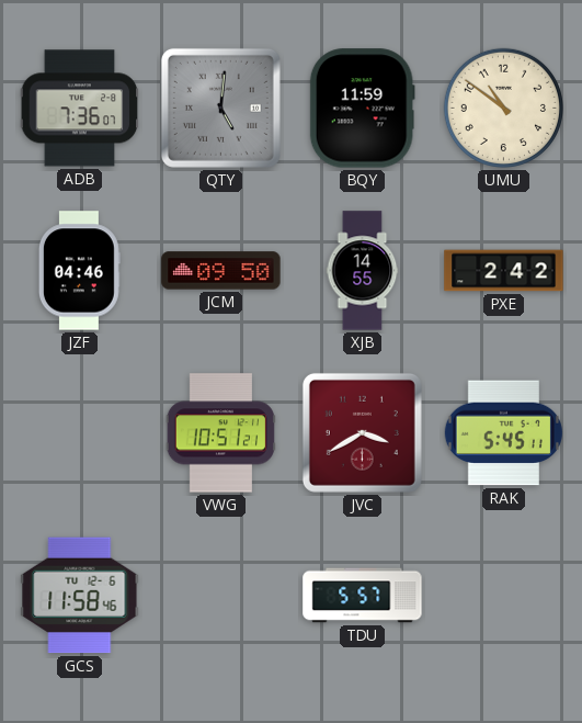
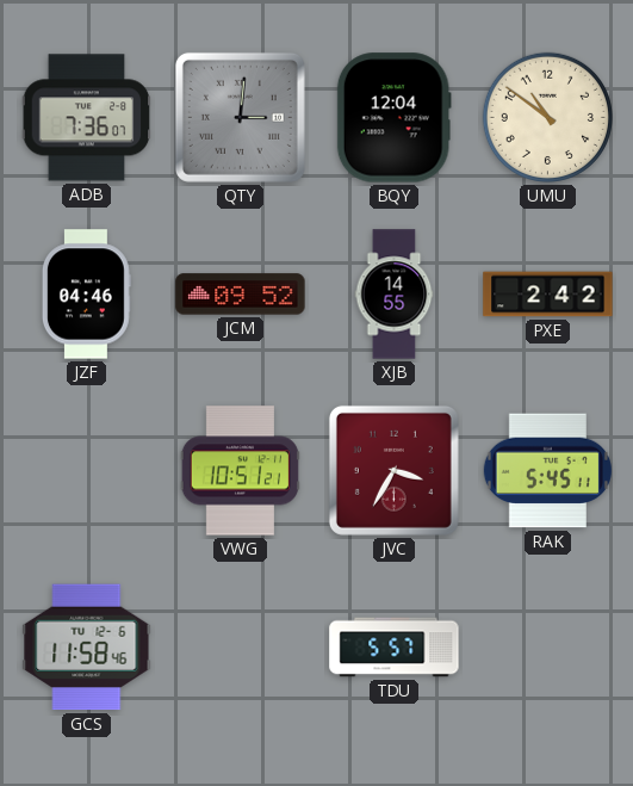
QTY: 5:01 -> 3:01
BQY: 11:59 -> 12:04
JCM: 09:50 -> 09:52
JVC: 3:40 -> 3:35
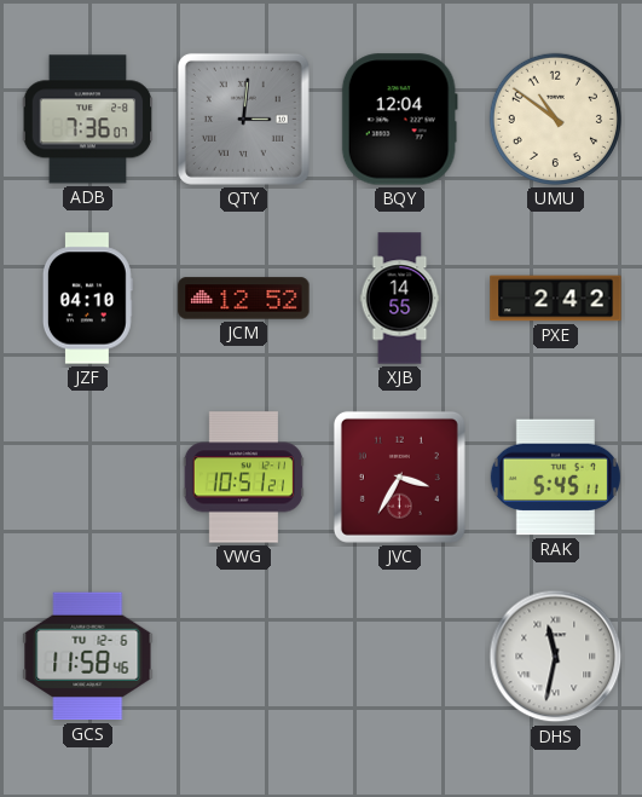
JZF: 04:46 -> 04:10
JCM: 09:52 -> 12:52
TDU: 5:57 -> none
DHS: none -> 11:32
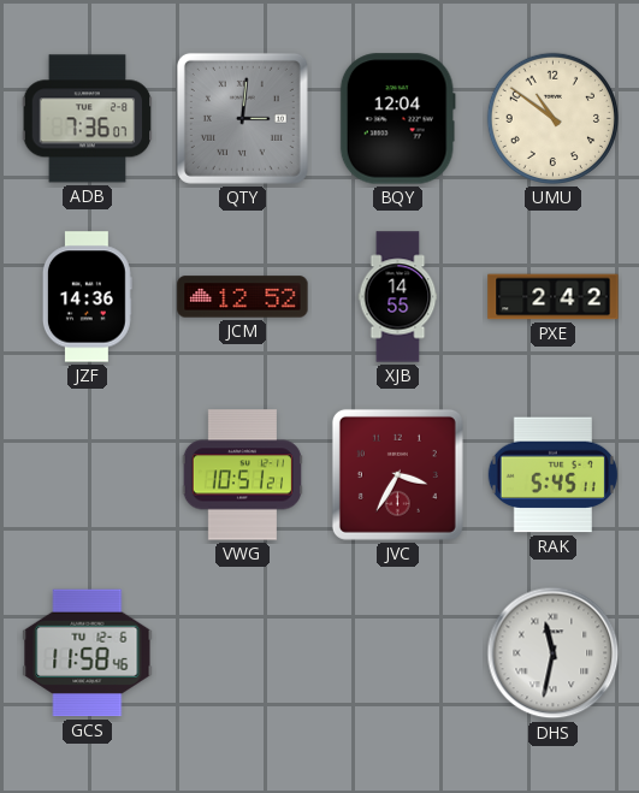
JZF: 04:10 -> 14:36
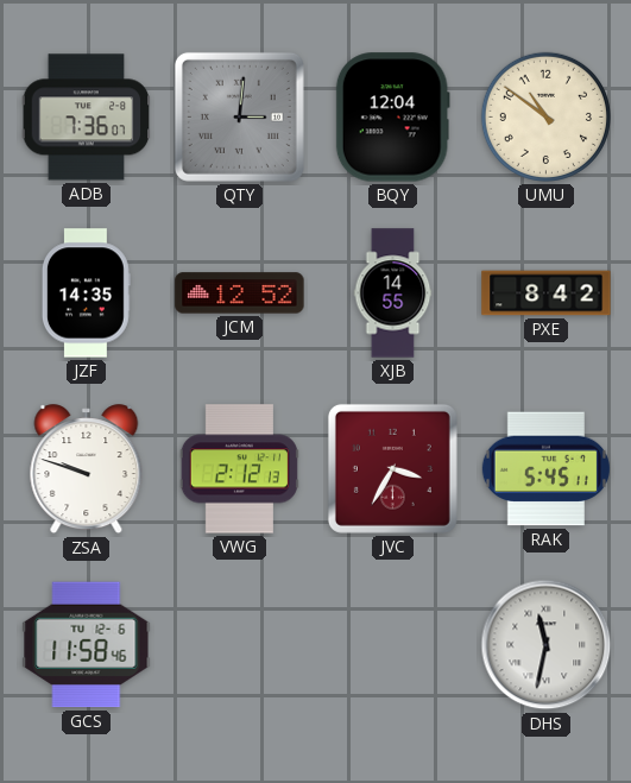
JZF: 14:36 -> 14:35
PXE: 2:42 -> 8:42
ZSA: none -> 9:48
VWG: 10:51 -> 2:12
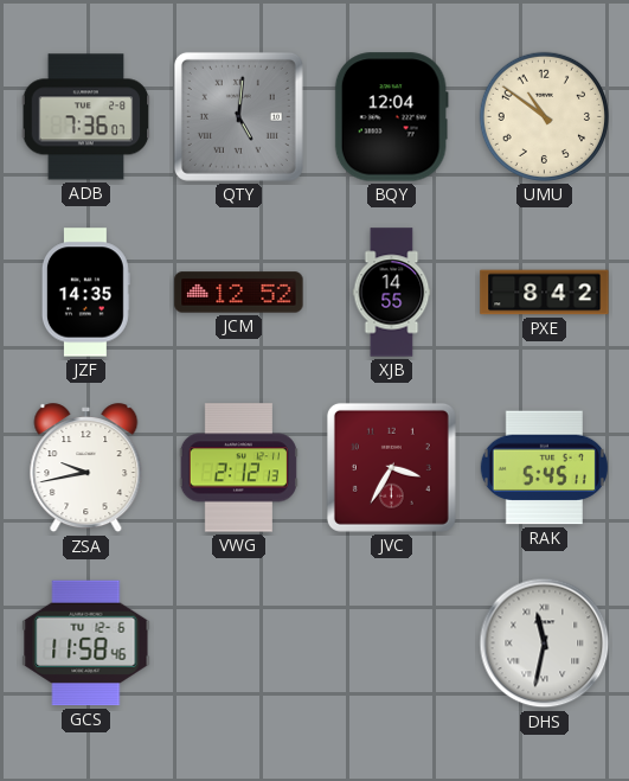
QTY: 3:01 -> 5:01
ZSA: 9:48 -> 9:43
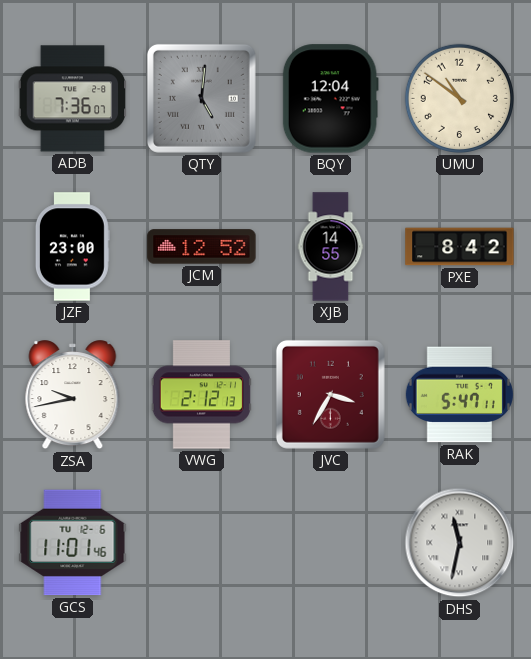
JZF: 14:35 -> 23:00
RAK: 5:45 -> 5:47
GCS: 11:58 -> 11:01
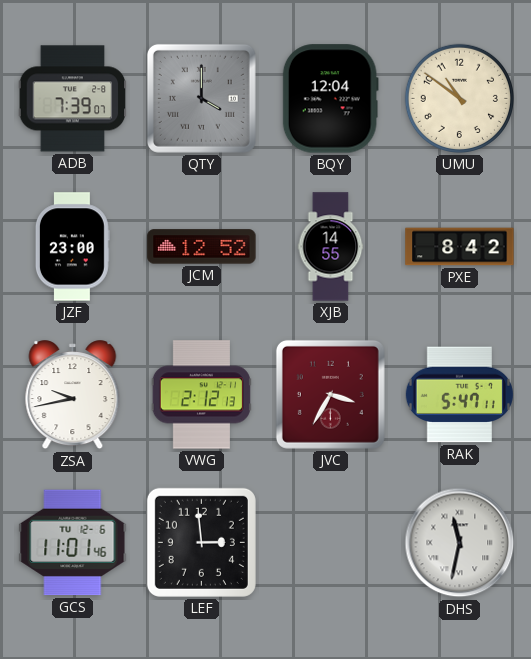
ADB: 7:36 -> 7:39
QTY: 5:01 -> 4:00
LEF: none -> 2:59
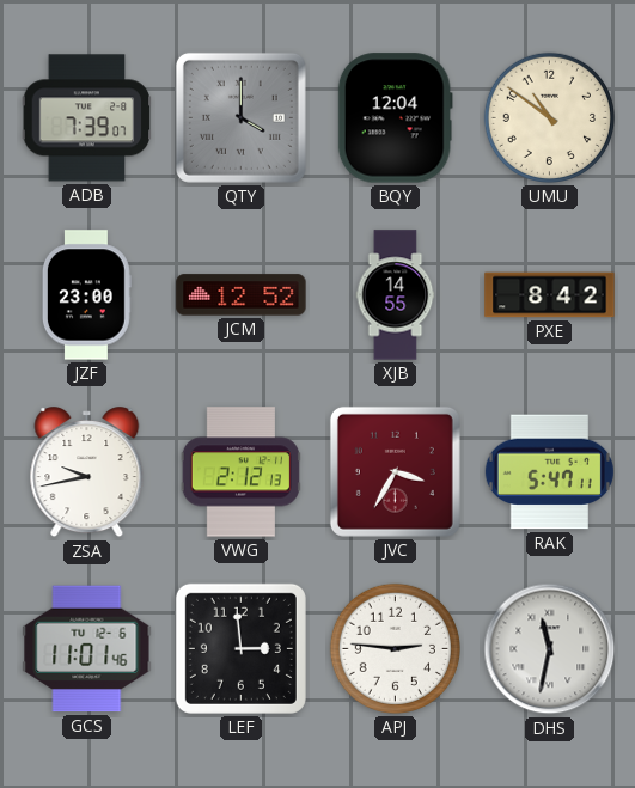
APJ: none -> 2:46
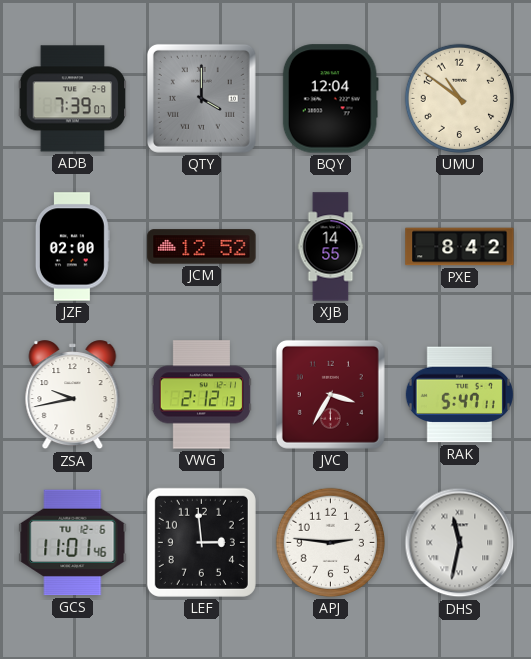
JZF: 23:00 -> 02:00
